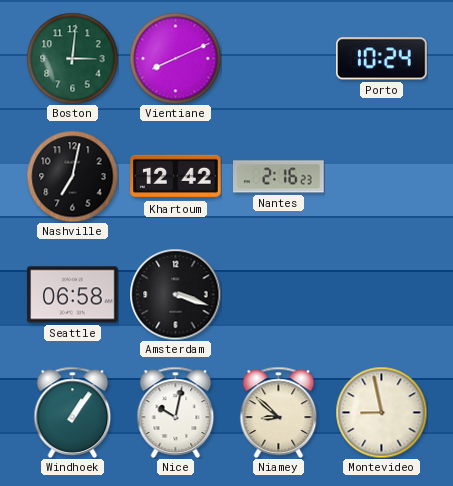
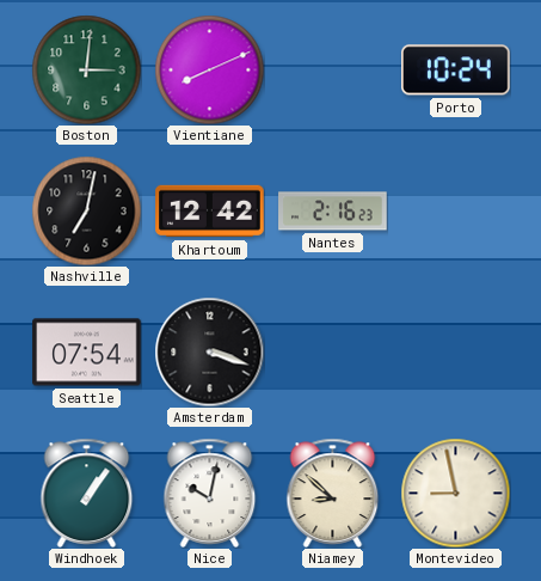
Seattle: 06:58 -> 07:54
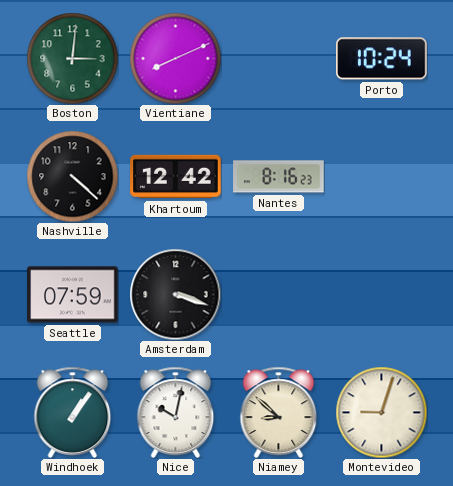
Nashville: 7:02 -> 4:22
Nantes: 2:16 -> 8:16
Seattle: 07:54 -> 07:59
Montevideo: 8:58 -> 9:03
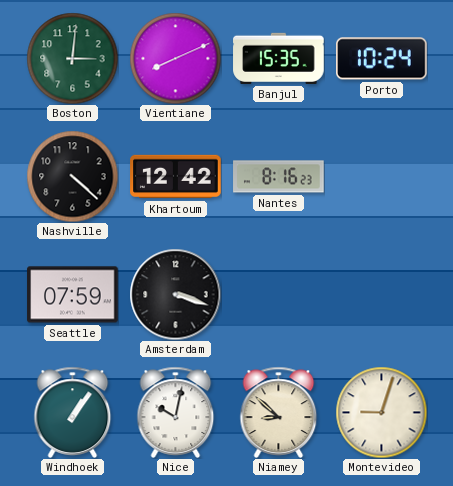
Banjul: none -> 15:35
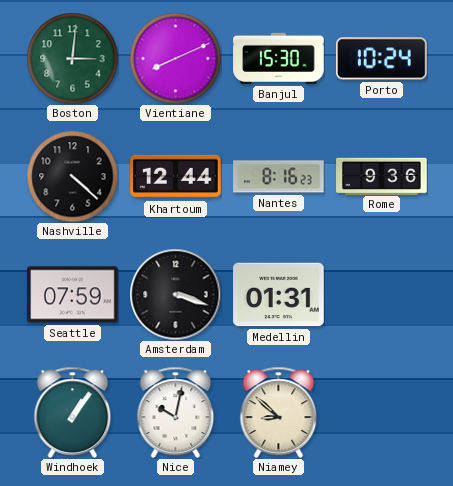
Banjul: 15:35 -> 15:30
Khartoum: 12:42 -> 12:44
Rome: none -> 9:36
Medellin: none -> 01:31
Montevideo: 9:03 -> none
